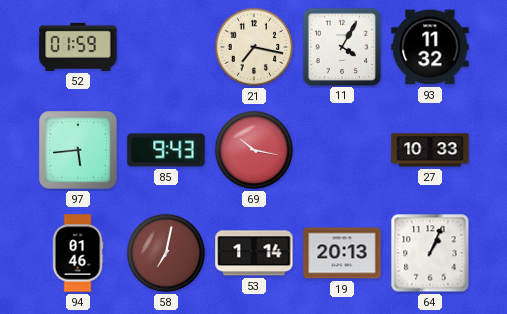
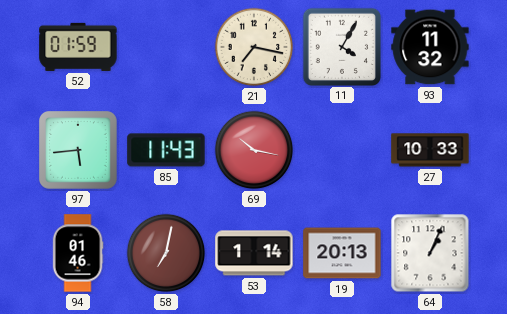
85: 9:43 -> 11:43
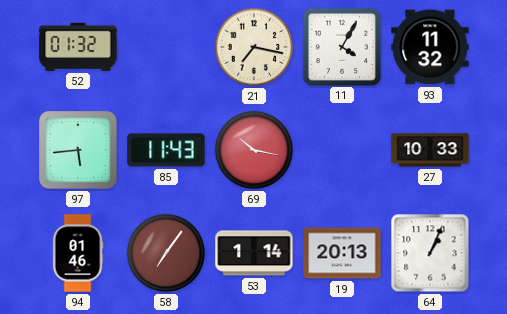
52: 01:59 -> 01:32
58: 7:02 -> 7:06
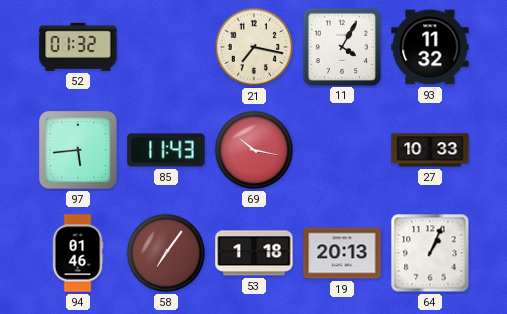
53: 1:14 -> 1:18
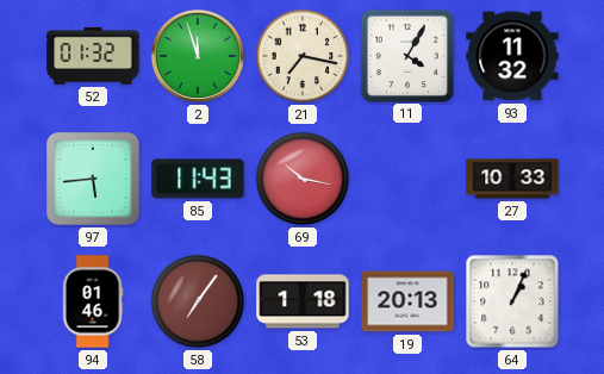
2: none -> 11:57
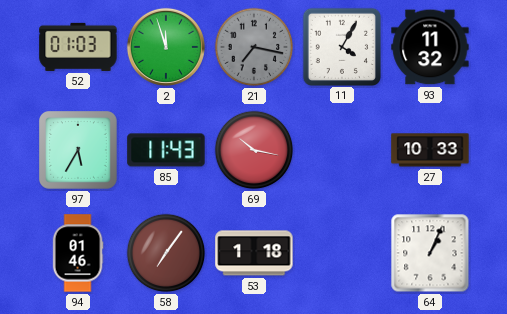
52: 01:32 -> 01:03
21 dial: cream -> grey
97: 5:44 -> 5:35
19: 20:13 -> none
